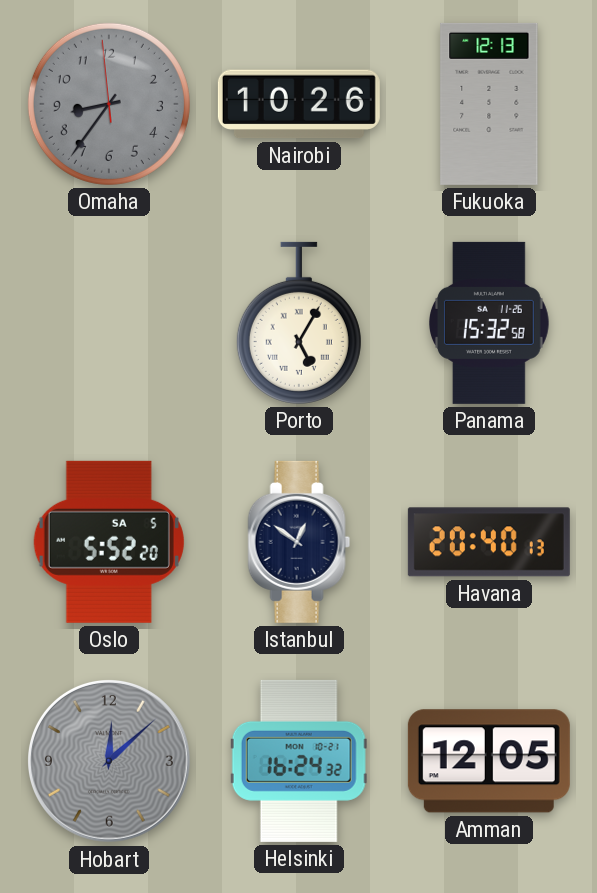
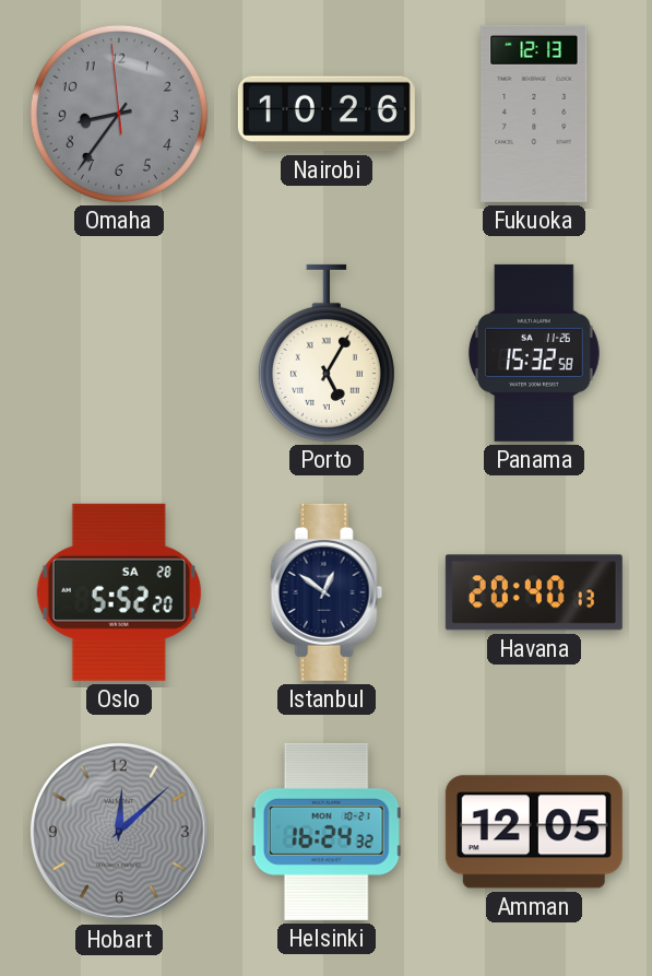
Oslo date: SA 5 -> SA 28
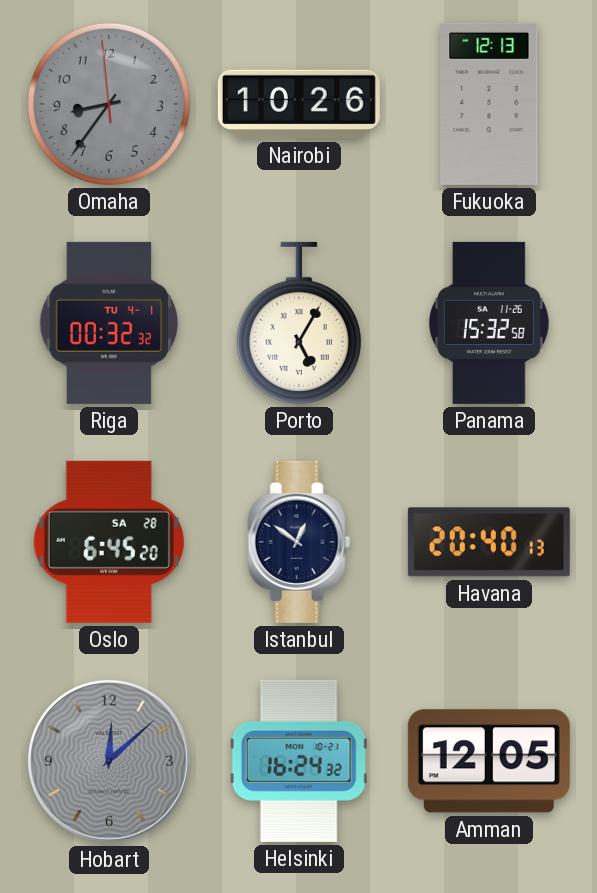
Riga: none -> 00:32
Oslo: 5:52 -> 6:45
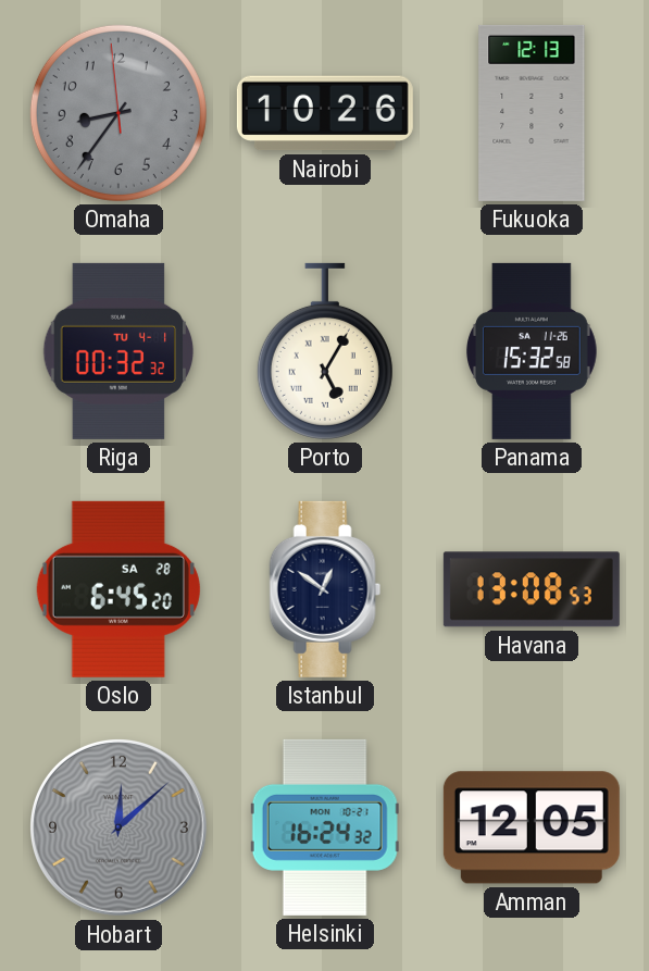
Havana: 20:40 -> 13:08
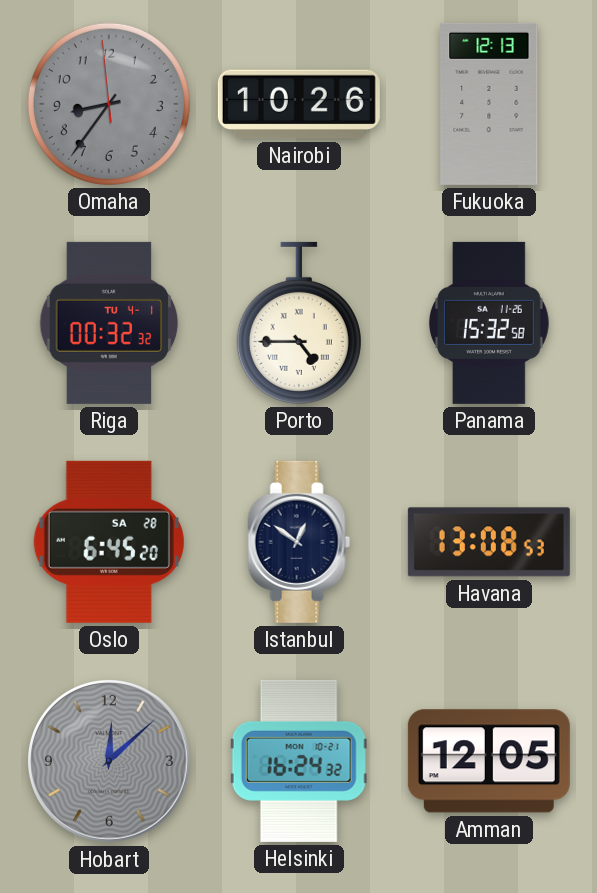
Porto: 5:05 -> 4:45
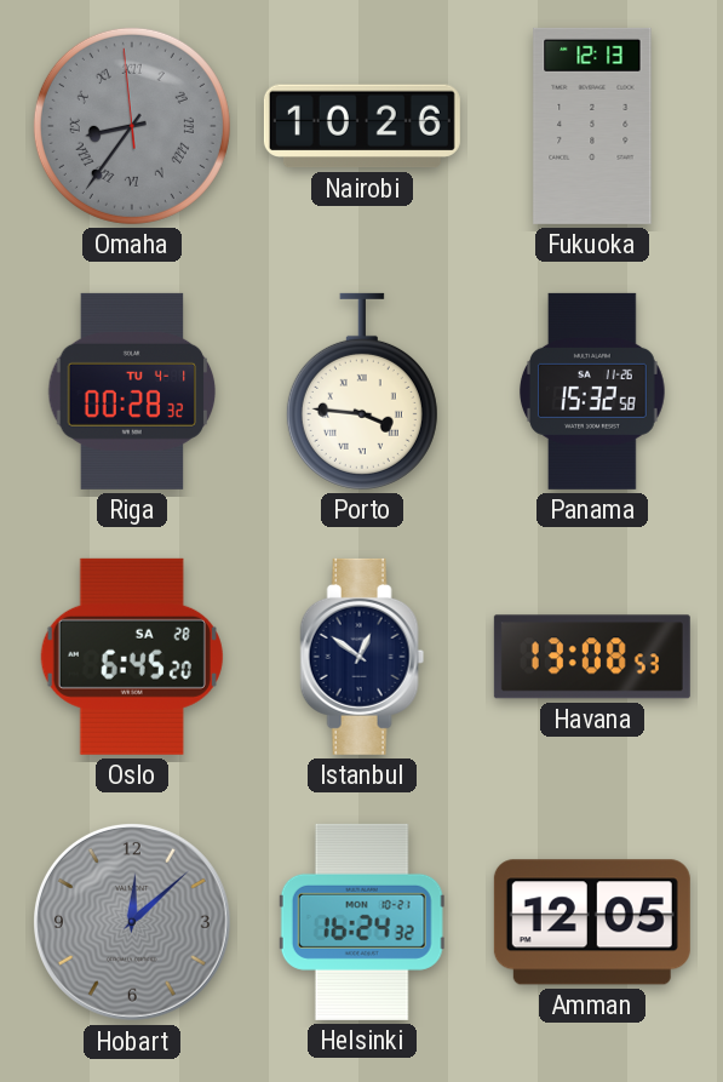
Omaha numerals: Arabic -> Roman
Riga: 00:32 -> 00:28
Porto: 4:45 -> 3:46
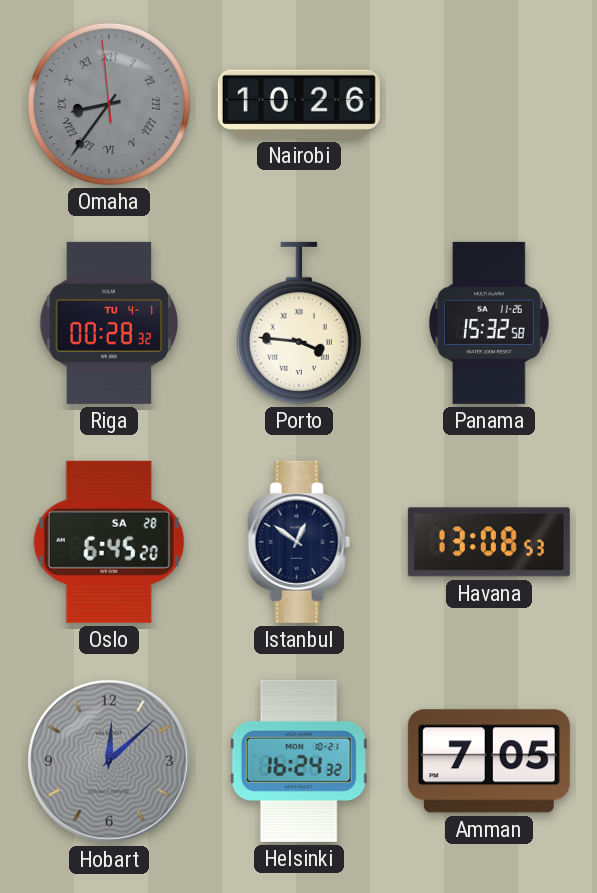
Fukuoka: 12:13 -> none
Amman: 12:05 -> 7:05
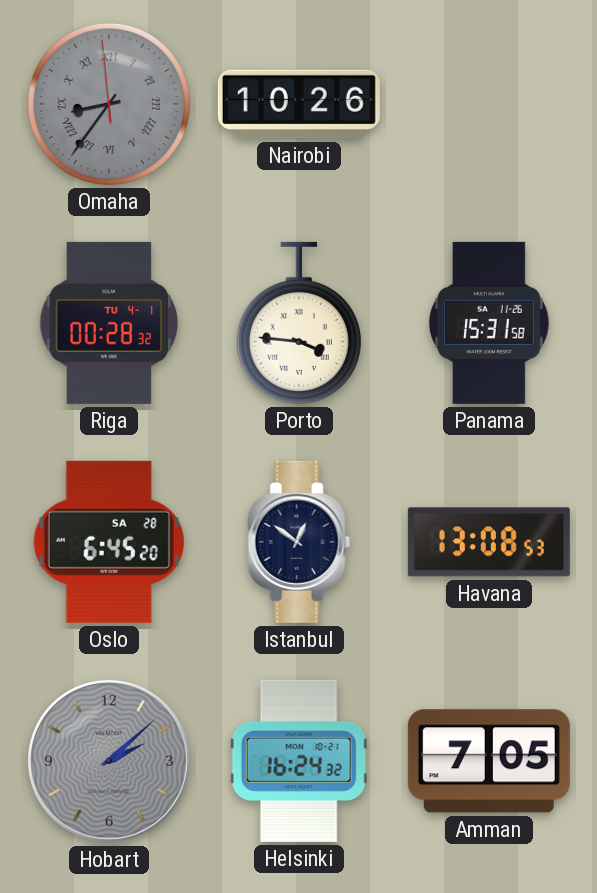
Panama: 15:32 -> 15:31
Hobart: 12:08 -> 2:08
